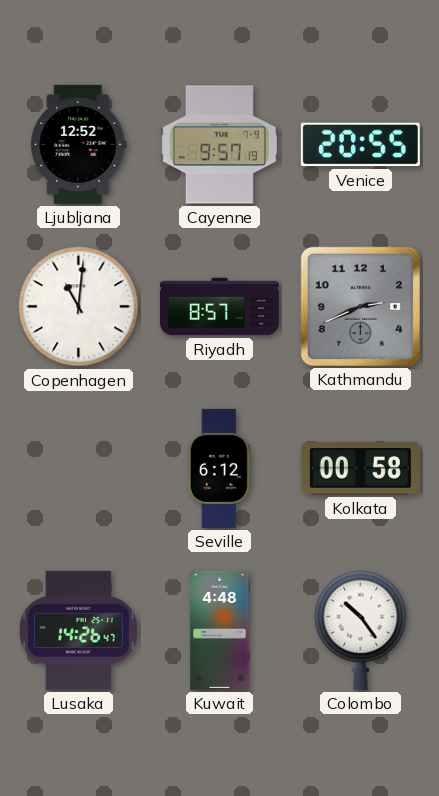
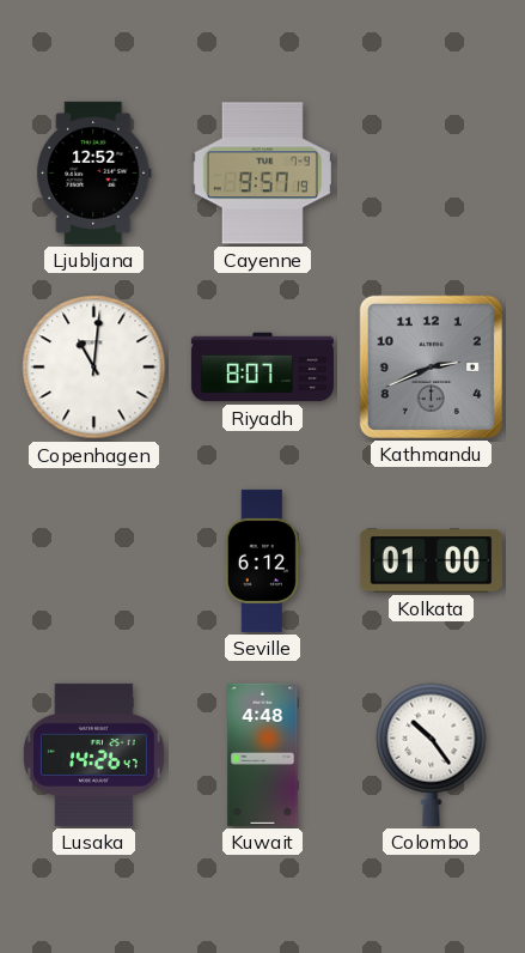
Venice: 20:55 -> none
Riyadh: 8:57 -> 8:07
Kolkata: 00:58 -> 01:00
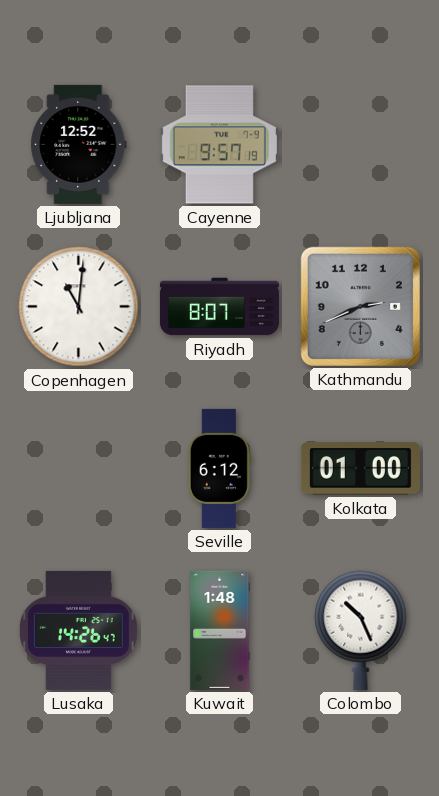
Kuwait: 4:48 -> 1:48
Colombo: 10:24 -> 10:26
